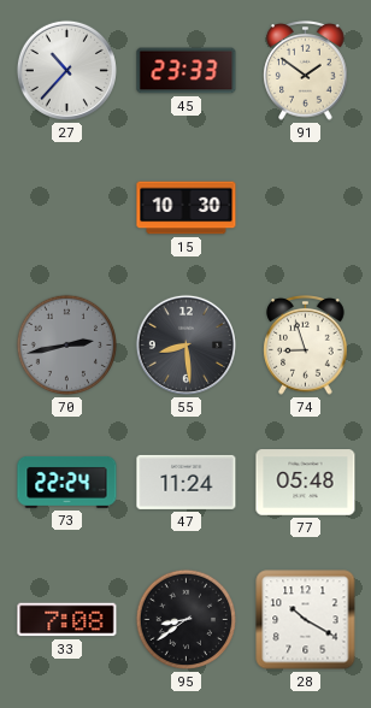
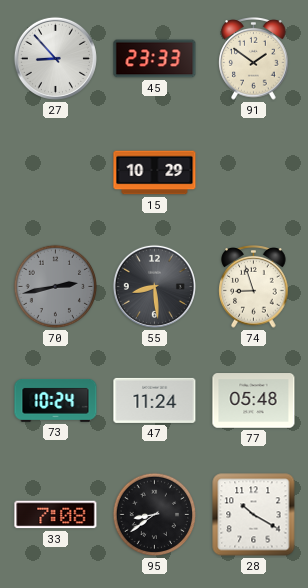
27: 10:37 -> 8:53
15: 10:30 -> 10:29
73: 22:24 -> 10:24
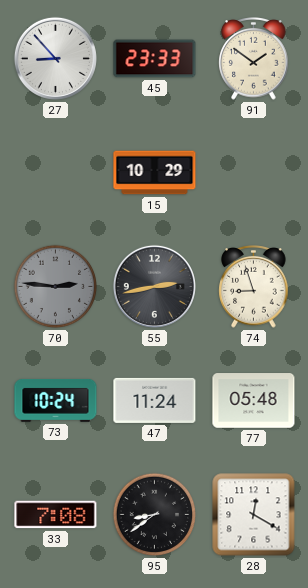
70: 2:43 -> 2:46
55: 8:29 -> 2:43
28: 10:20 -> 12:20
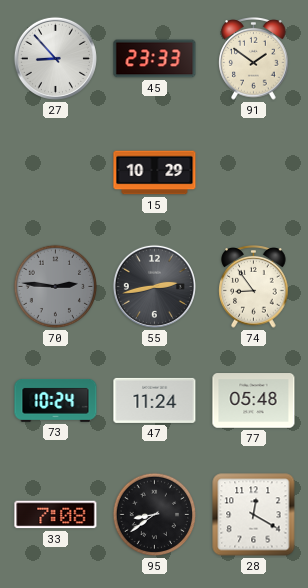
74: 8:57 -> 8:54
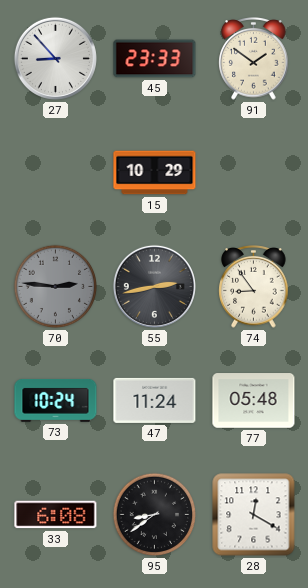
33: 7:08 -> 6:08
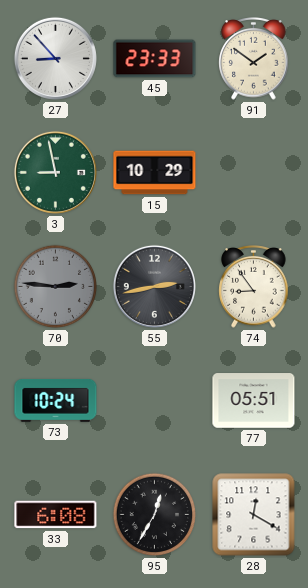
3: none -> 8:58
47: 11:24 -> none
77: 05:48 -> 05:51
95: 8:39 -> 12:35
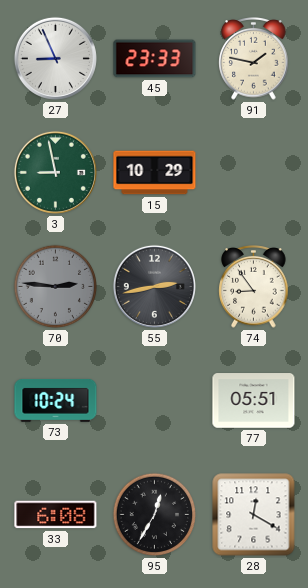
27: 8:53 -> 8:56
91: 1:51 -> 1:47
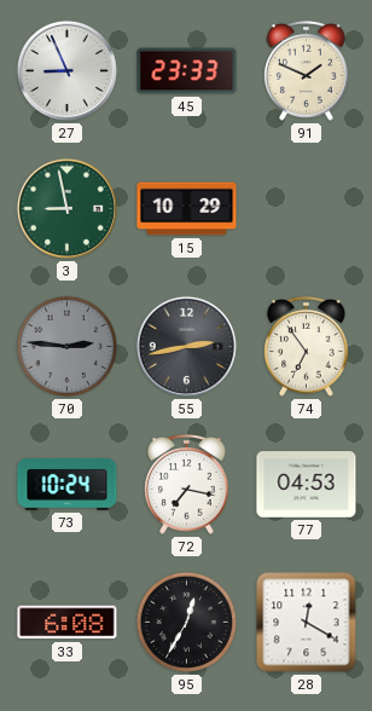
91: 1:47 -> 1:49
74: 8:54 -> 6:54
72: none -> 7:17
77: 05:51 -> 04:53
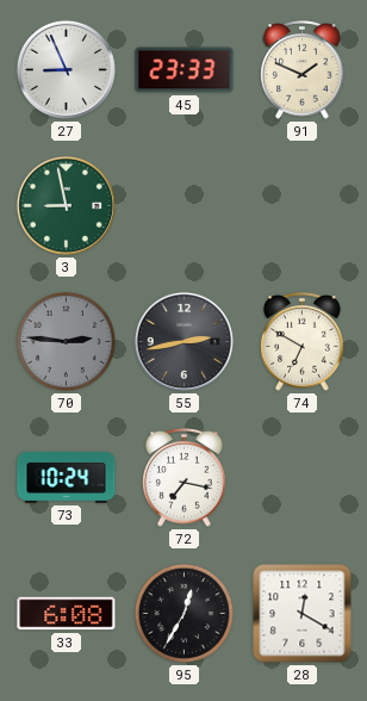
15: 10:29 -> none
74: 6:54 -> 6:50
77: 04:53 -> none
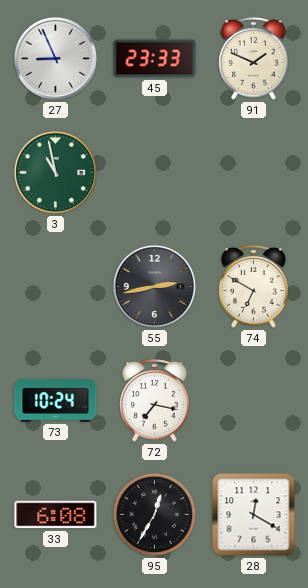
3: 8:58 -> 10:58
70: 2:46 -> none
